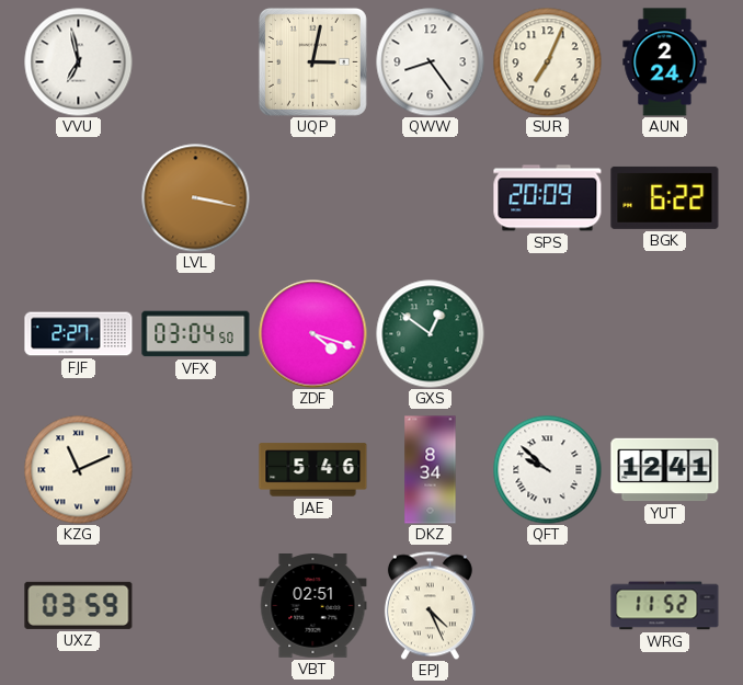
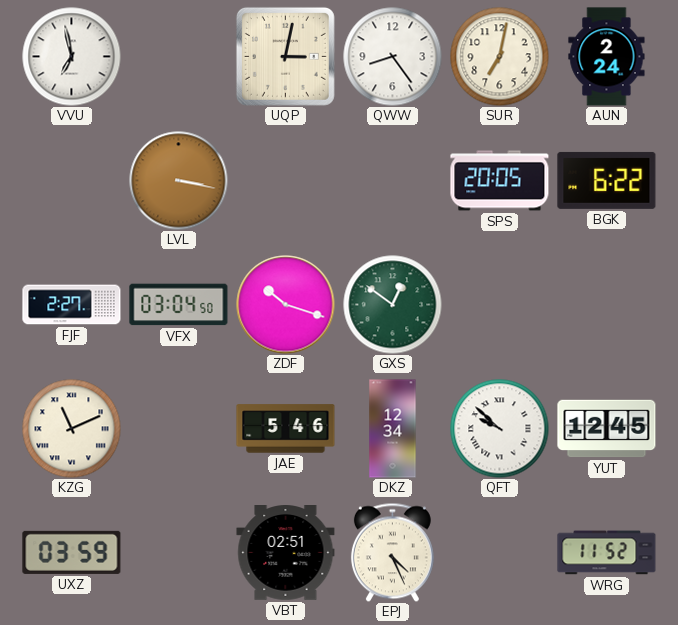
SUR: 7:04 -> 7:02
SPS: 20:09 -> 20:05
ZDF: 4:18 -> 10:18
DKZ: 8:34 -> 12:34
YUT: 12:41 -> 12:45
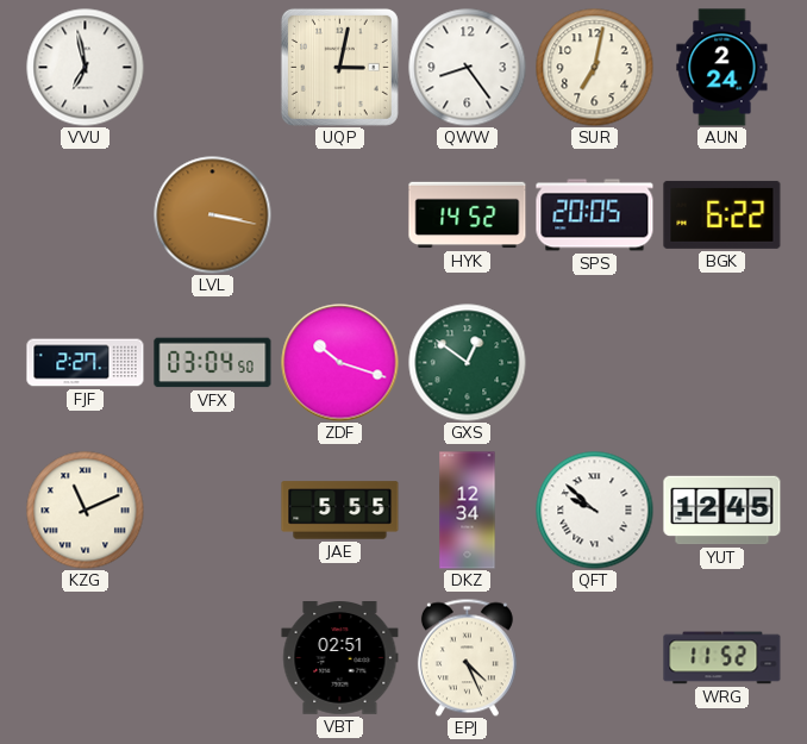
HYK: none -> 14:52
JAE: 5:46 -> 5:55
UXZ: 03:59 -> none
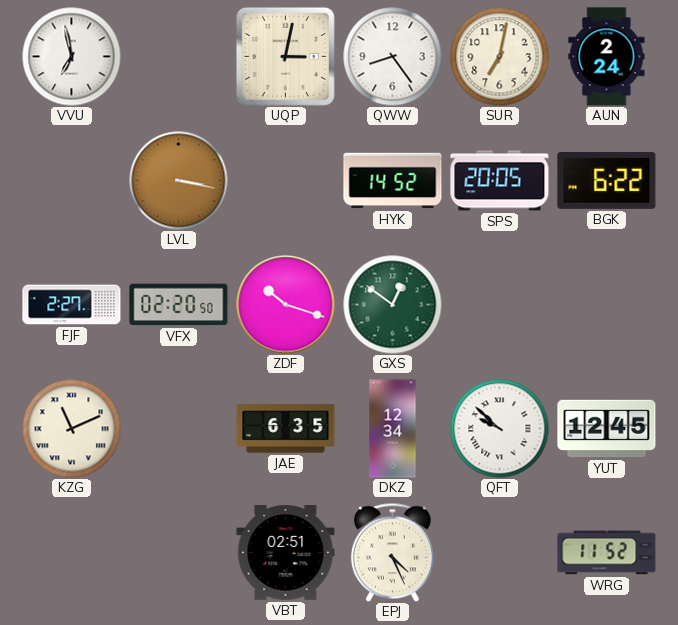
VFX: 03:04 -> 02:20
JAE: 5:55 -> 6:35
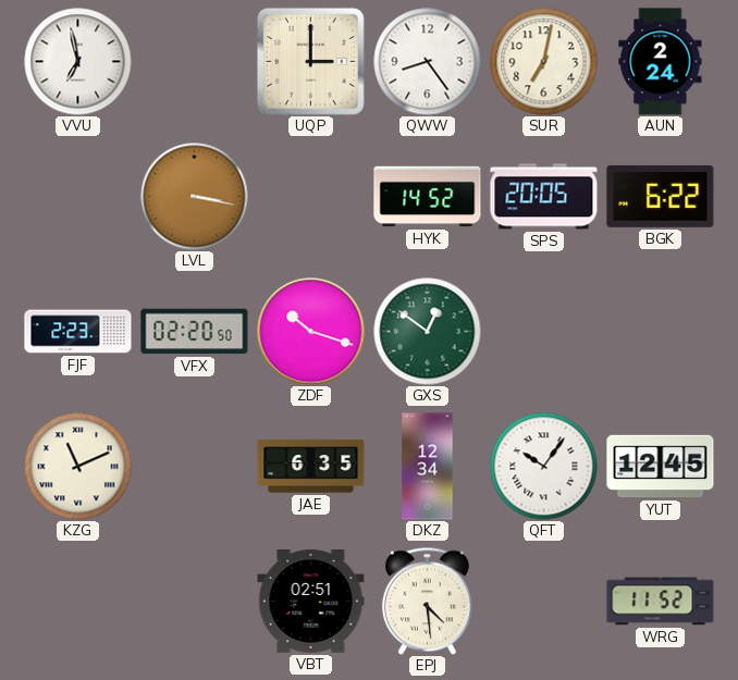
UQP: 3:02 -> 3:00
FJF: 2:27 -> 2:23
QFT: 9:52 -> 10:06
EPJ: 4:26 -> 4:29
